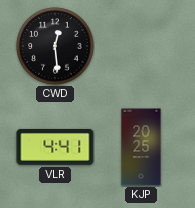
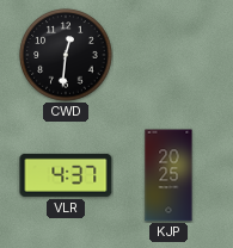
CWD: 12:29 -> 12:31
VLR: 4:41 -> 4:37
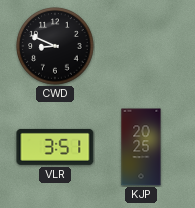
CWD: 12:31 -> 8:49
VLR: 4:37 -> 3:51
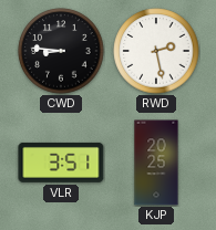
CWD: 8:49 -> 8:46
RWD: none -> 2:28
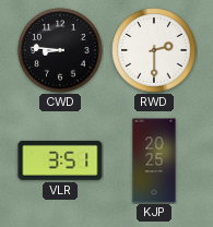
RWD: 2:28 -> 2:30
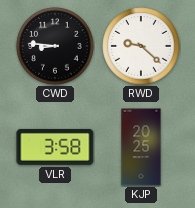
RWD: 2:30 -> 9:22
VLR: 3:51 -> 3:58
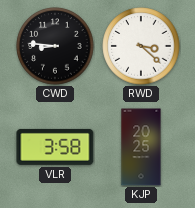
RWD: 9:22 -> 3:22
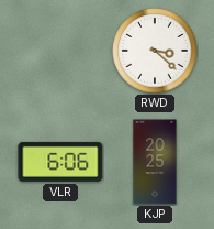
CWD: 8:46 -> none
VLR: 3:58 -> 6:06
